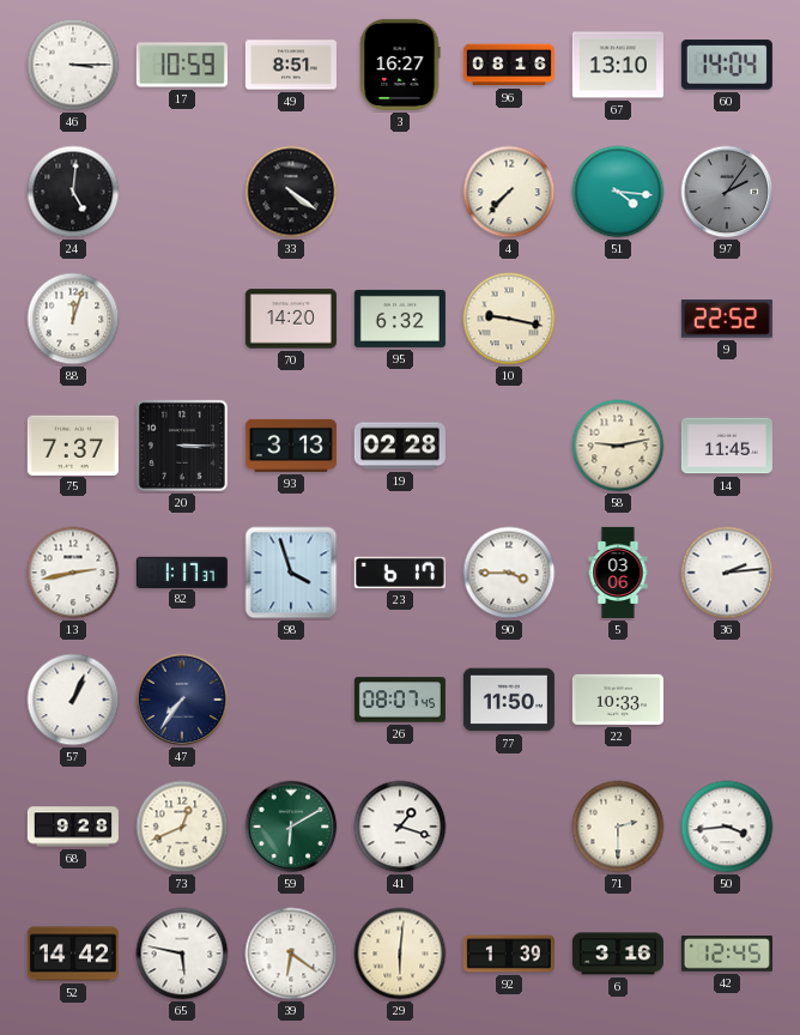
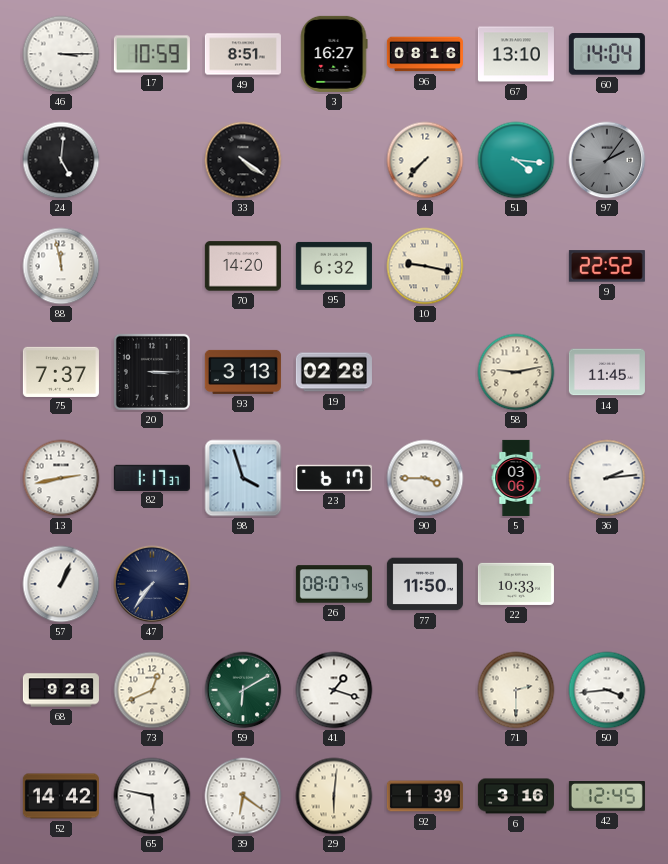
88: 12:03 -> 11:58
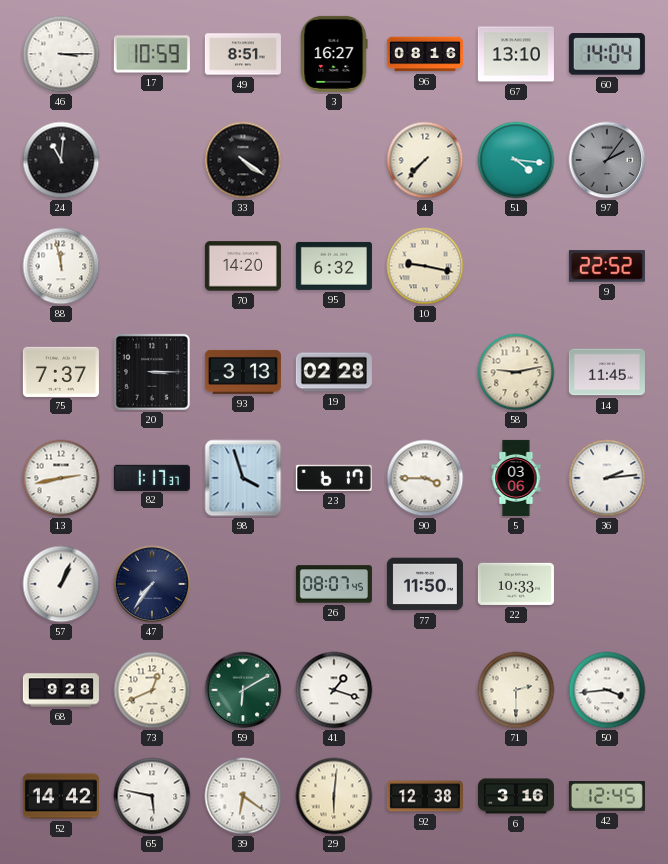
24: 5:01 -> 11:01
92: 1:39 -> 12:38
